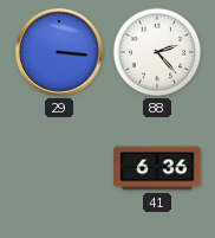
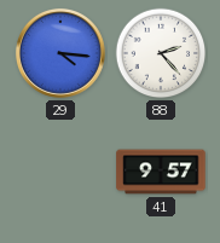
29: 3:16 -> 4:16
41: 6:36 -> 9:57
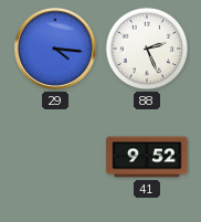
88: 2:23 -> 2:26
41: 9:57 -> 9:52
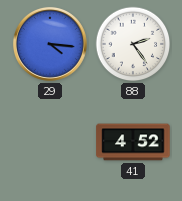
88: 2:26 -> 2:24
41: 9:52 -> 4:52
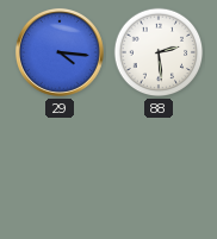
88: 2:24 -> 2:29
41: 4:52 -> none
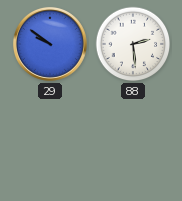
29: 4:16 -> 9:51
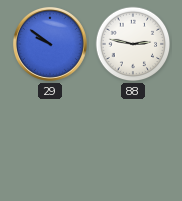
88: 2:29 -> 2:47
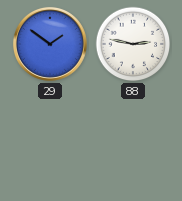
29: 9:51 -> 1:51
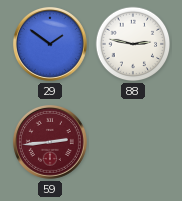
59: none -> 2:44
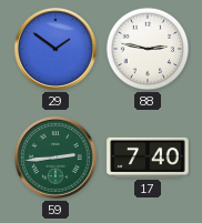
59 dial: burgundy -> green
17: none -> 7:40
